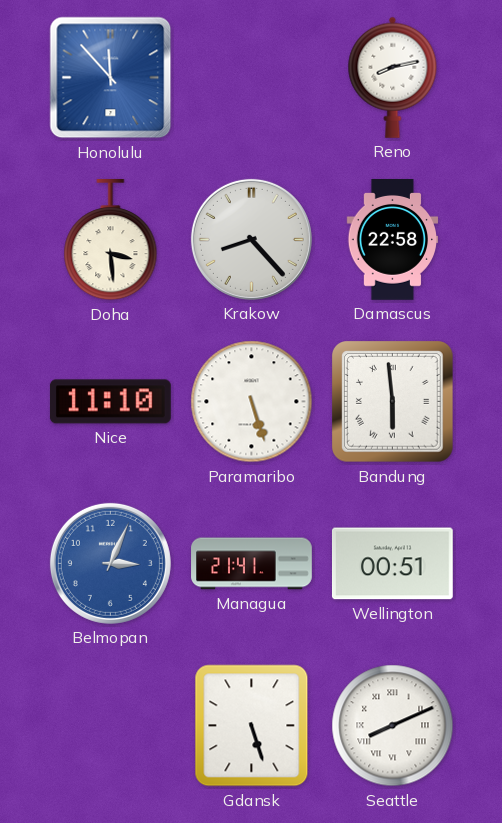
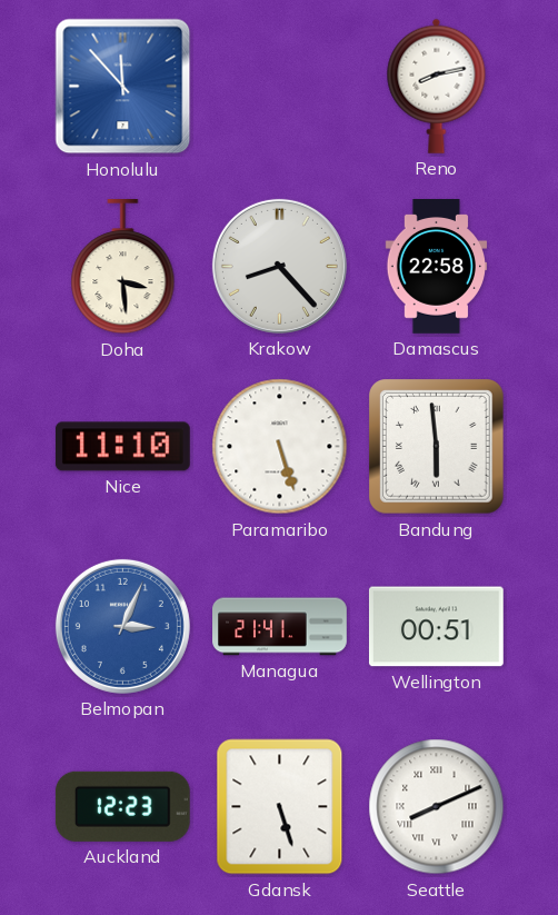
Auckland: none -> 12:23
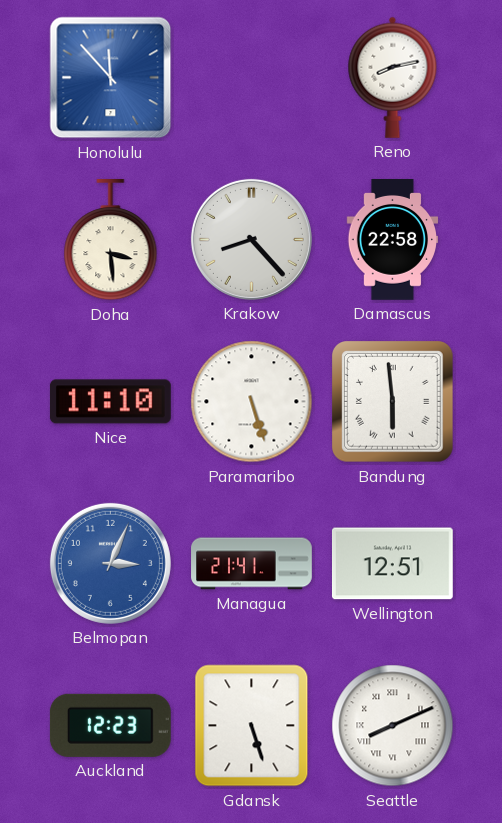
Wellington: 00:51 -> 12:51
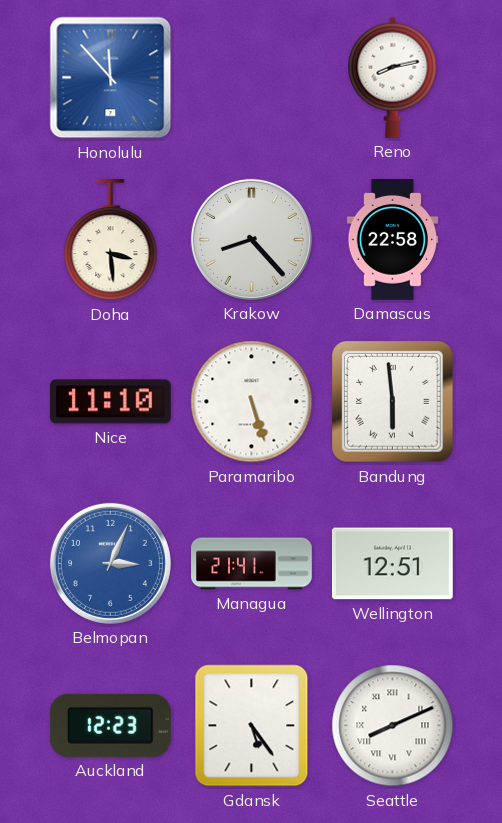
Gdansk: 5:27 -> 5:24
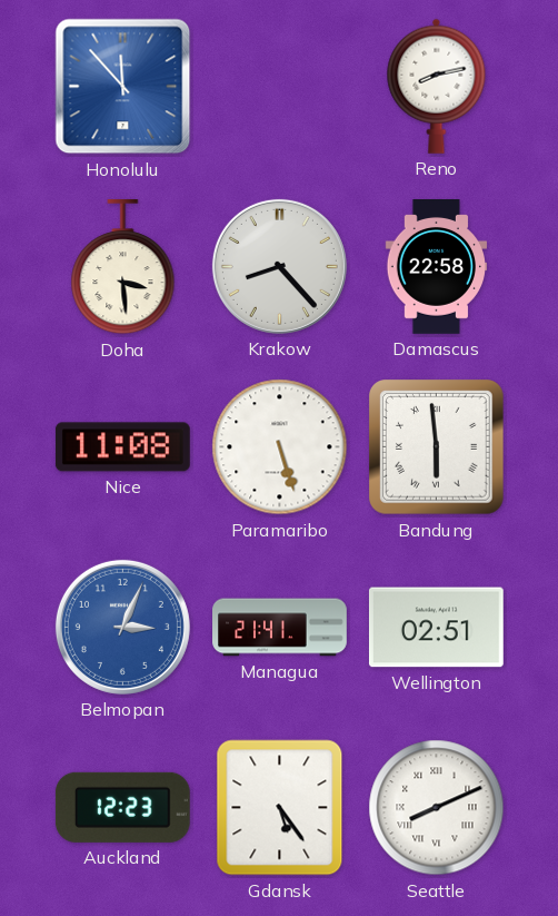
Nice: 11:10 -> 11:08
Wellington: 12:51 -> 02:51
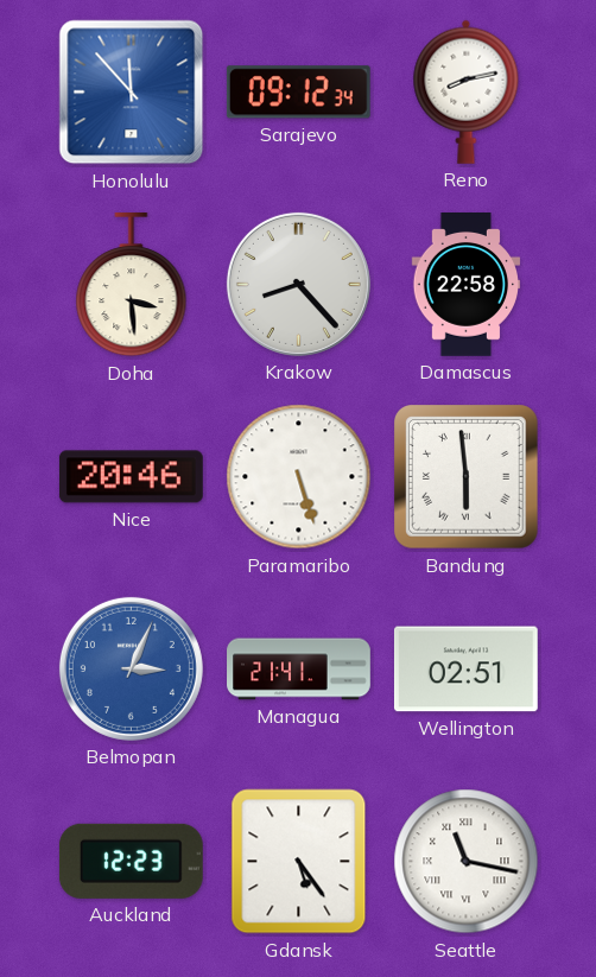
Sarajevo: none -> 09:12
Nice: 11:08 -> 20:46
Seattle: 8:11 -> 11:17
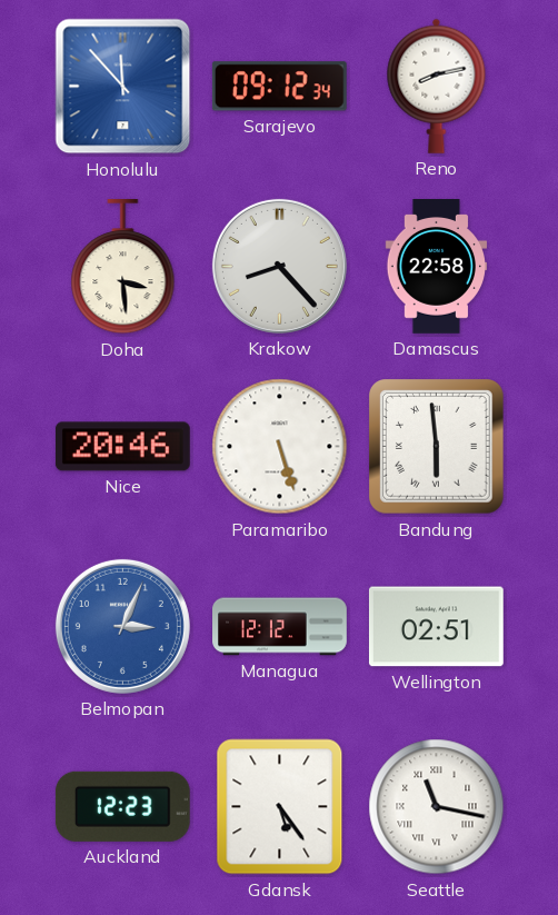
Managua: 21:41 -> 12:12
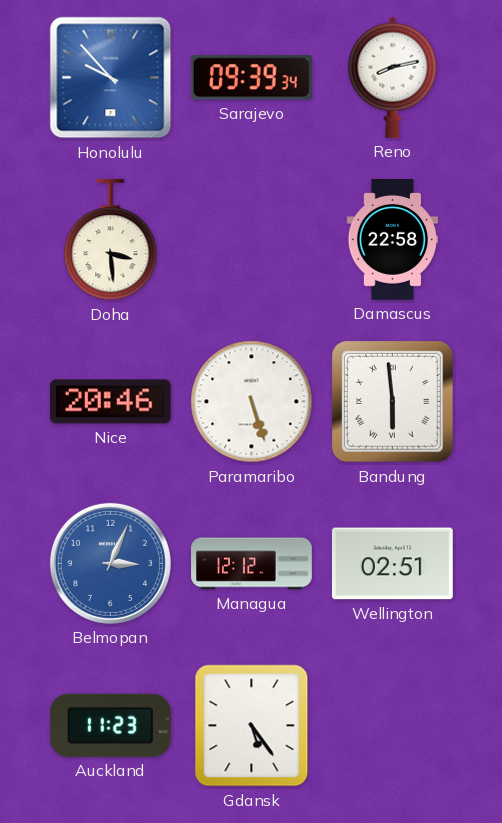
Honolulu: 11:53 -> 9:53
Sarajevo: 09:12 -> 09:39
Krakow: 8:23 -> none
Auckland: 12:23 -> 11:23
Seattle: 11:17 -> none
